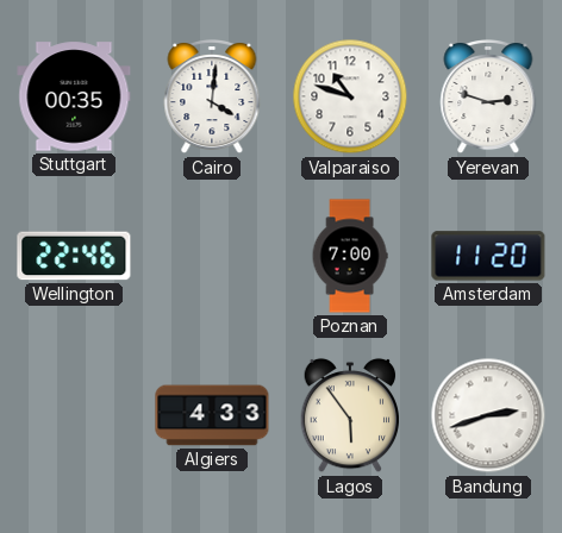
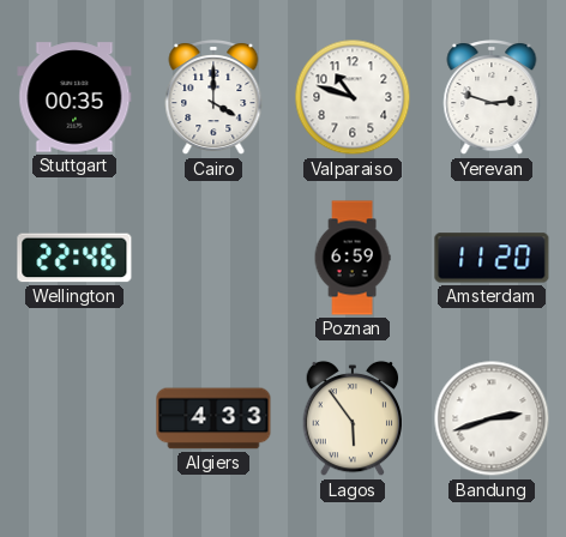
Cairo: 4:01 -> 4:00
Poznan: 7:00 -> 6:59
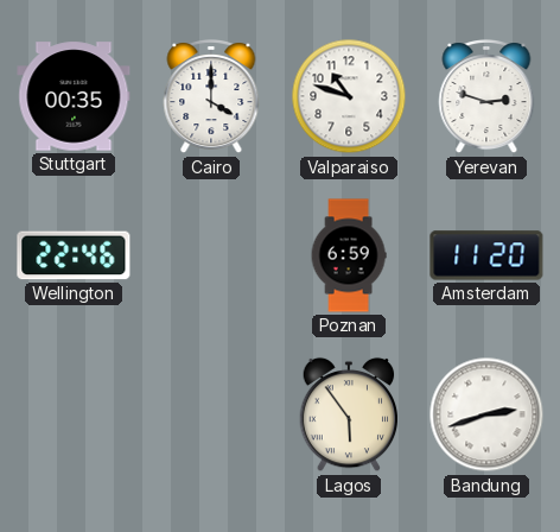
Algiers: 4:33 -> none
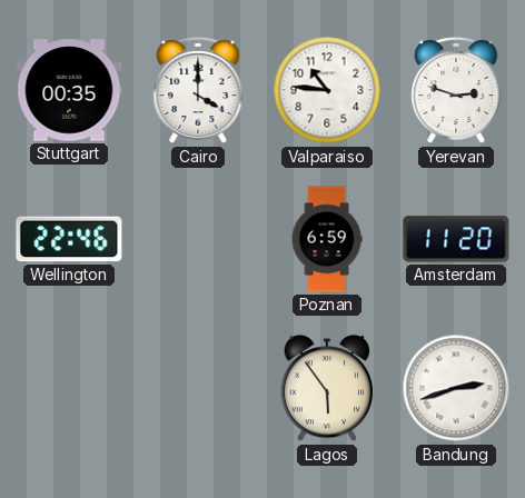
Valparaiso: 10:48 -> 10:46
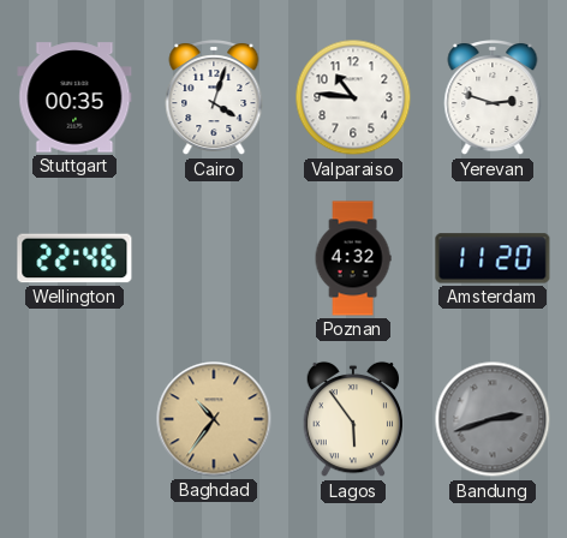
Cairo: 4:00 -> 4:03
Poznan: 6:59 -> 4:32
Baghdad: none -> 10:36
Bandung dial: white -> grey
